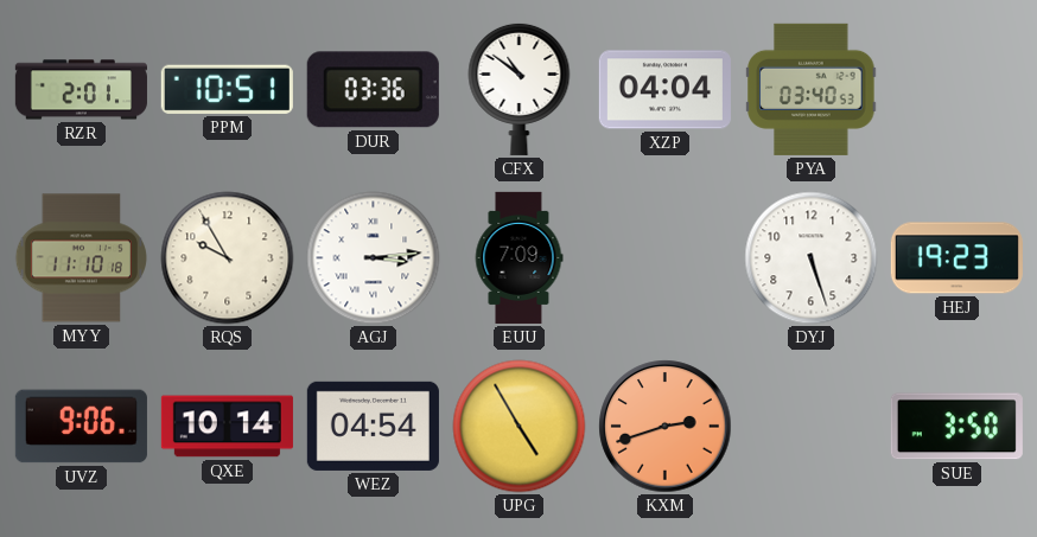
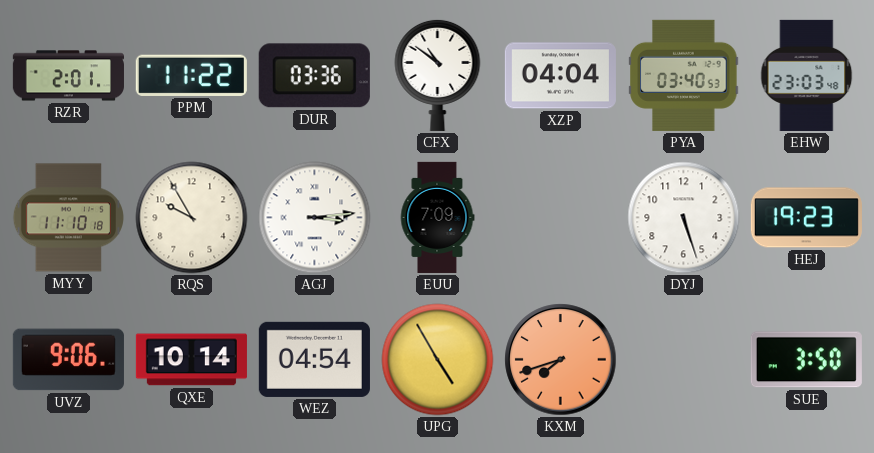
PPM: 10:51 -> 11:22
EHW: none -> 23:03
KXM: 2:42 -> 7:42
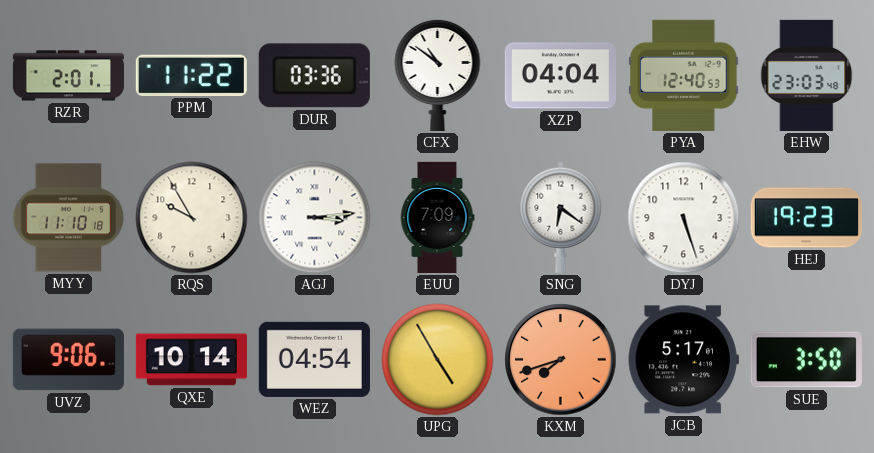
PYA: 03:40 -> 12:40
SNG: none -> 6:21
JCB: none -> 5:17
